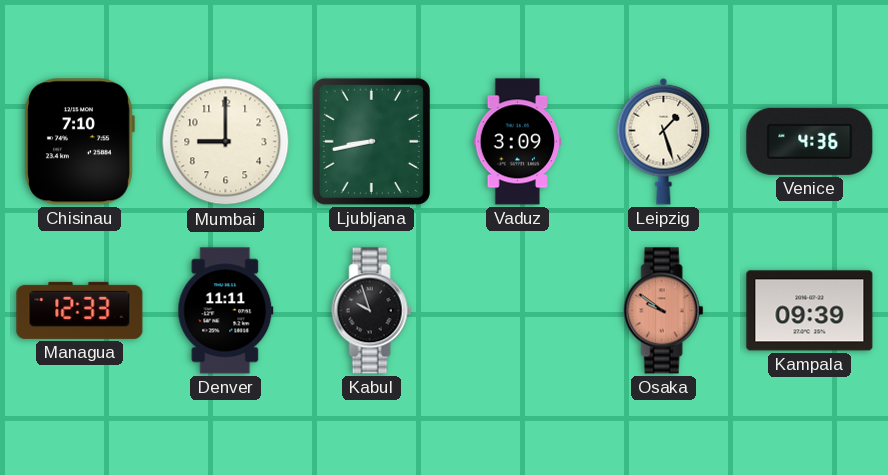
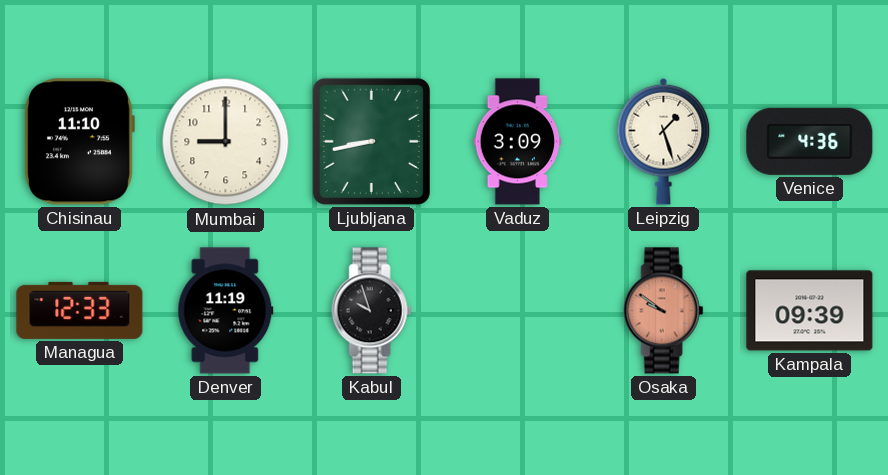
Chisinau: 7:10 -> 11:10
Denver: 11:11 -> 11:19
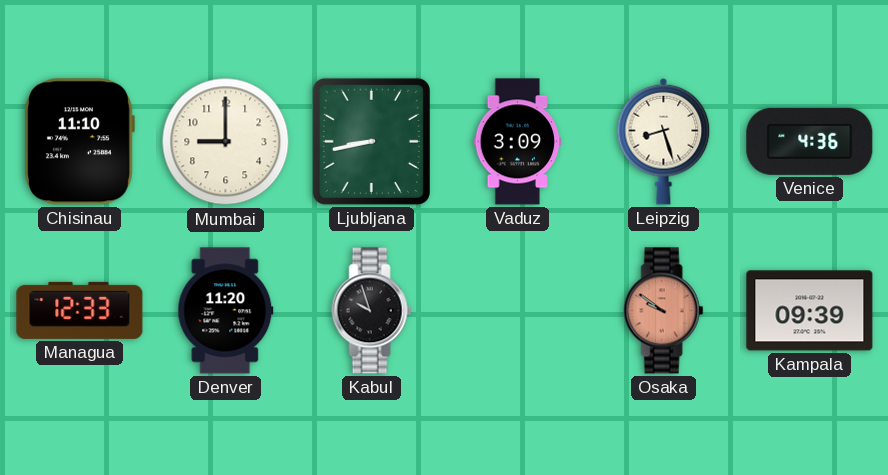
Leipzig: 1:27 -> 8:27
Denver: 11:19 -> 11:20
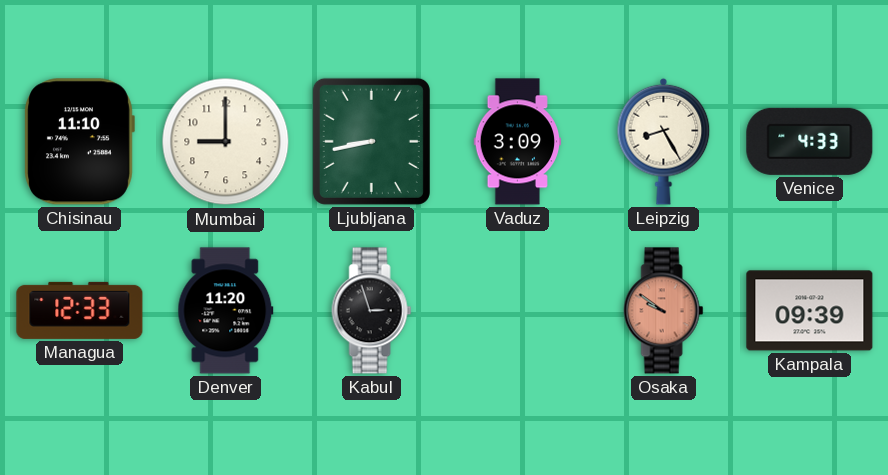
Leipzig: 8:27 -> 8:25
Venice: 4:36 -> 4:33
Kabul: 9:57 -> 2:57
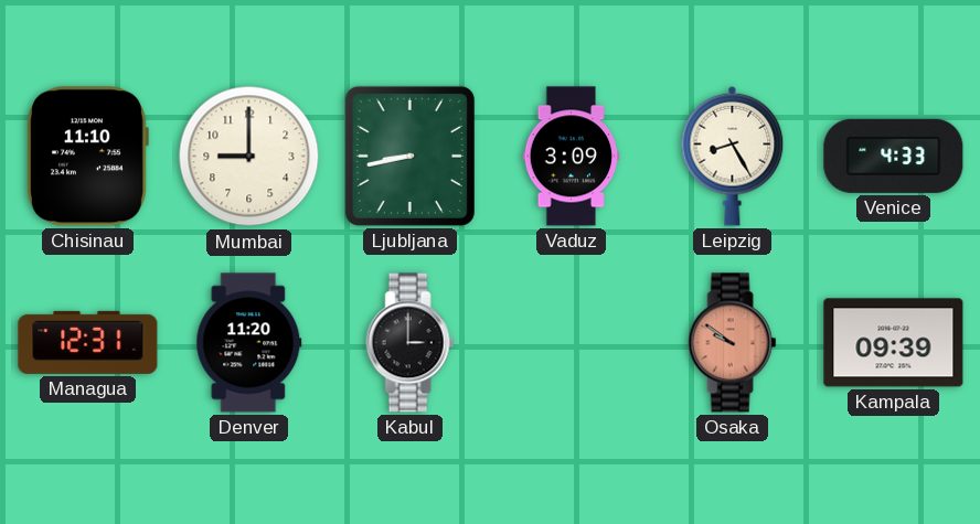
Managua: 12:33 -> 12:31
Kabul: 2:57 -> 3:00
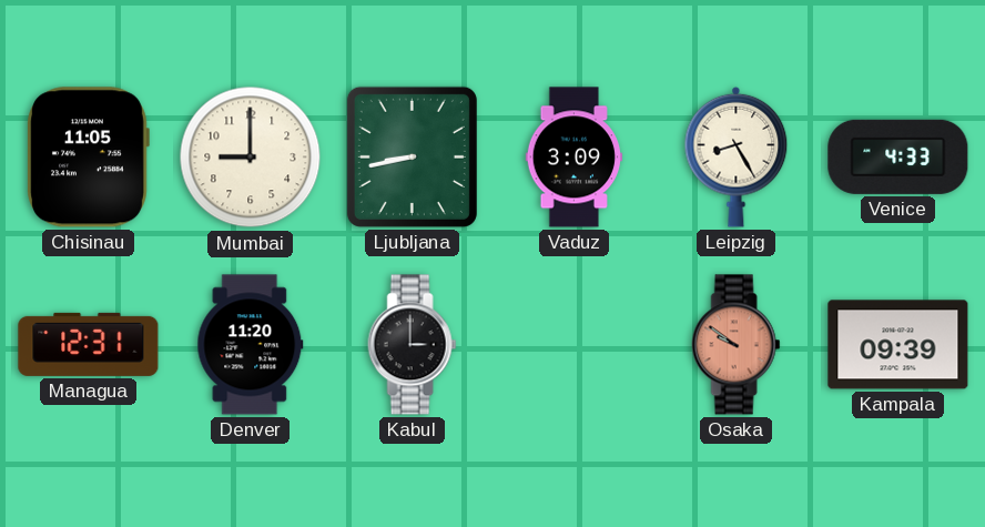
Chisinau: 11:10 -> 11:05
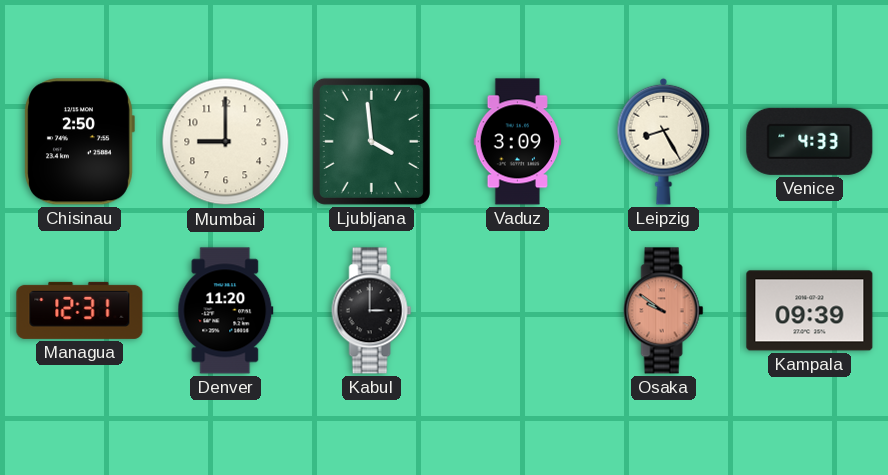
Chisinau: 11:05 -> 2:50
Ljubljana: 8:43 -> 3:59
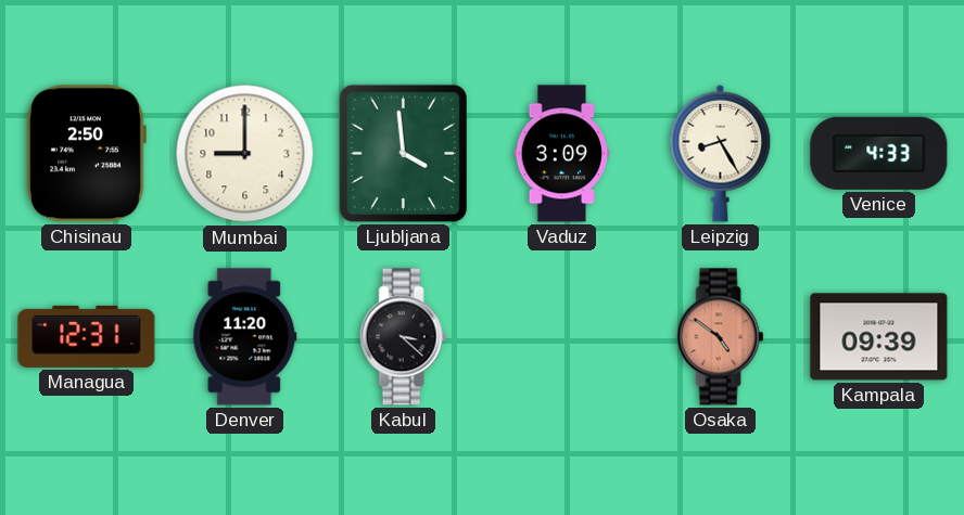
Kabul: 3:00 -> 3:22
Osaka: 9:51 -> 4:51
